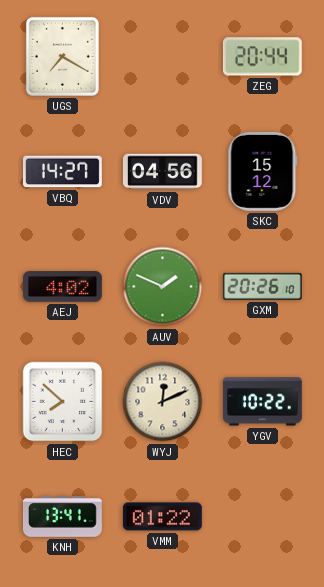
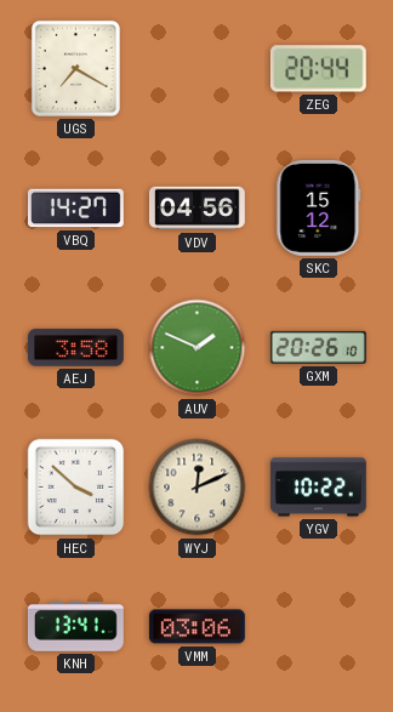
AEJ: 4:02 -> 3:58
HEC: 7:52 -> 3:52
VMM: 01:22 -> 03:06
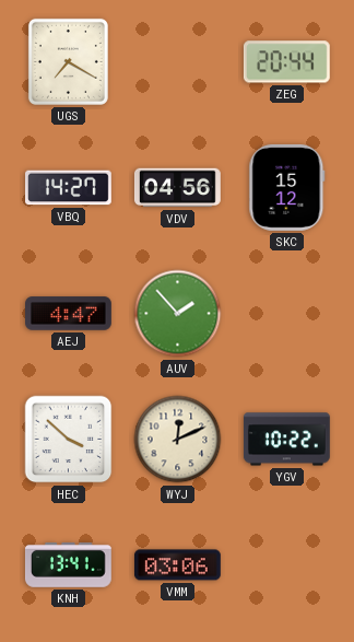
AEJ: 3:58 -> 4:47
AUV: 1:49 -> 1:53
GXM: 20:26 -> none
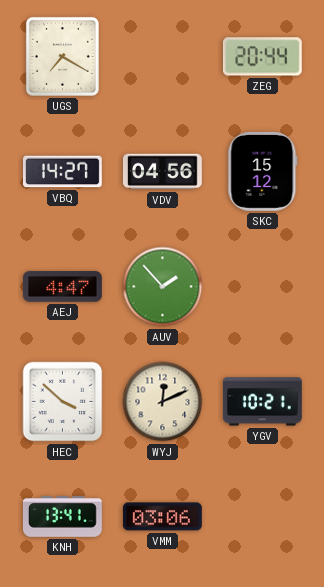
YGV: 10:22 -> 10:21
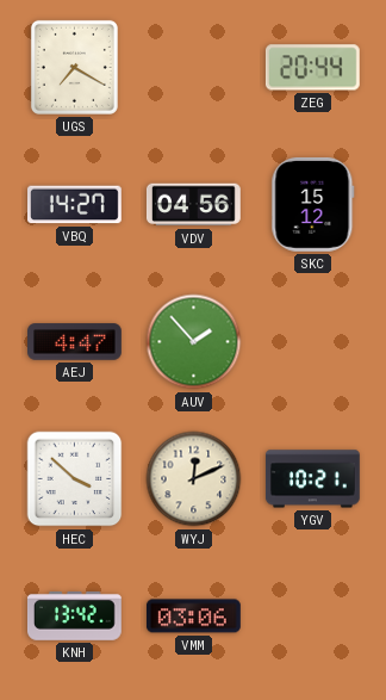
KNH: 13:41 -> 13:42
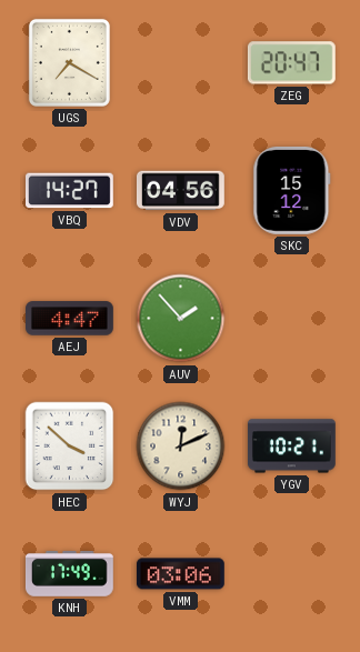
ZEG: 20:44 -> 20:47
KNH: 13:42 -> 17:49
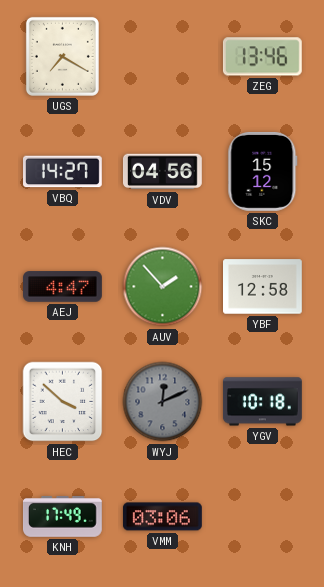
ZEG: 20:47 -> 13:46
YBF: none -> 12:58
WYJ dial: cream -> grey
YGV: 10:21 -> 10:18
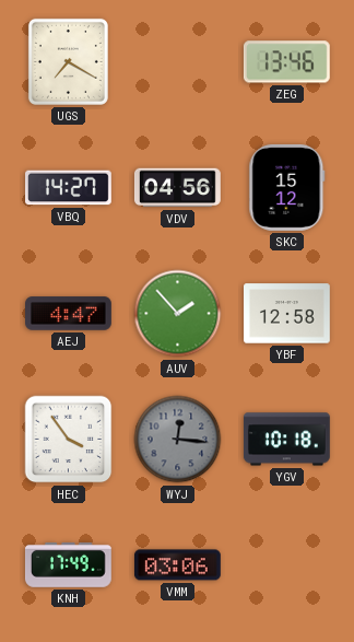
HEC: 3:52 -> 3:54
WYJ: 12:11 -> 12:16
